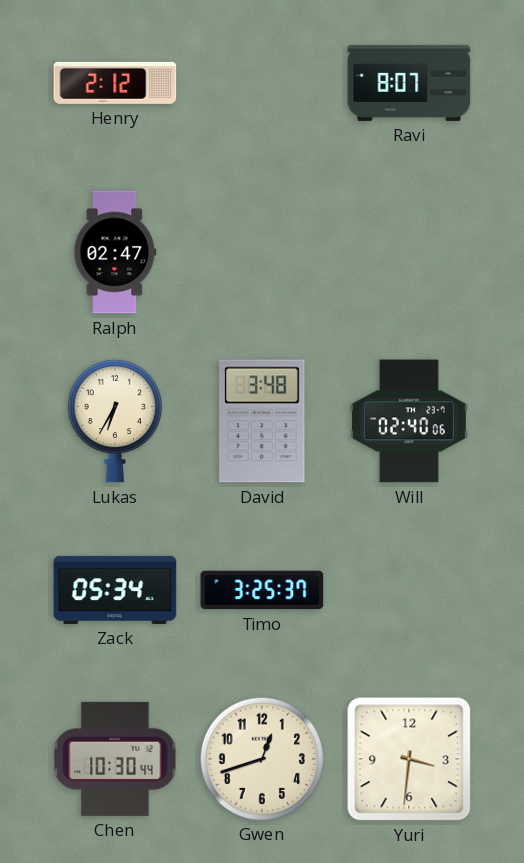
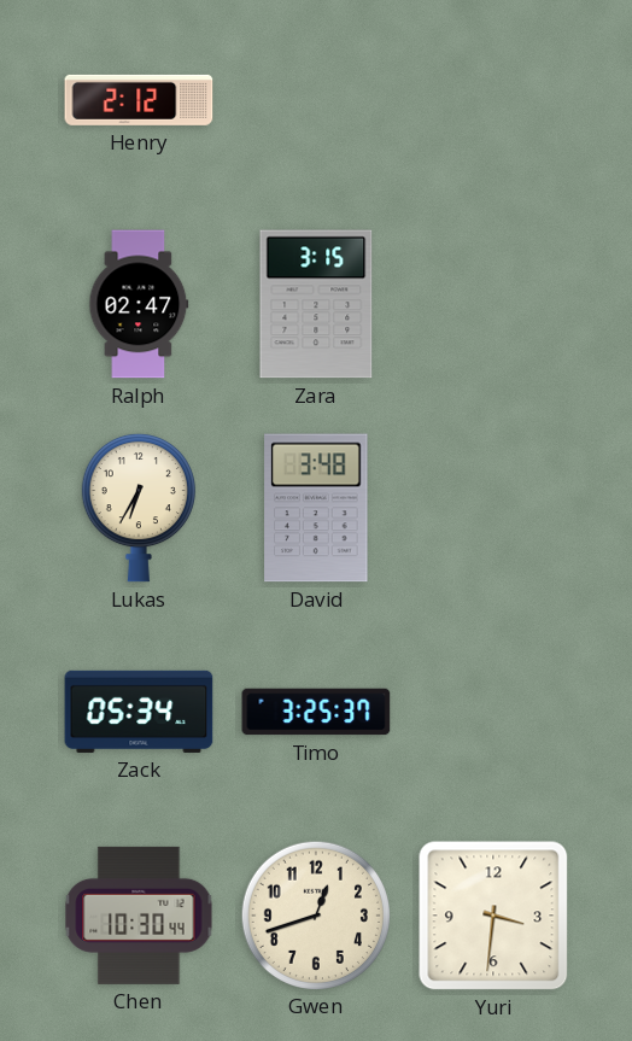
Ravi: 8:07 -> none
Zara: none -> 3:15
Will: 02:40 -> none
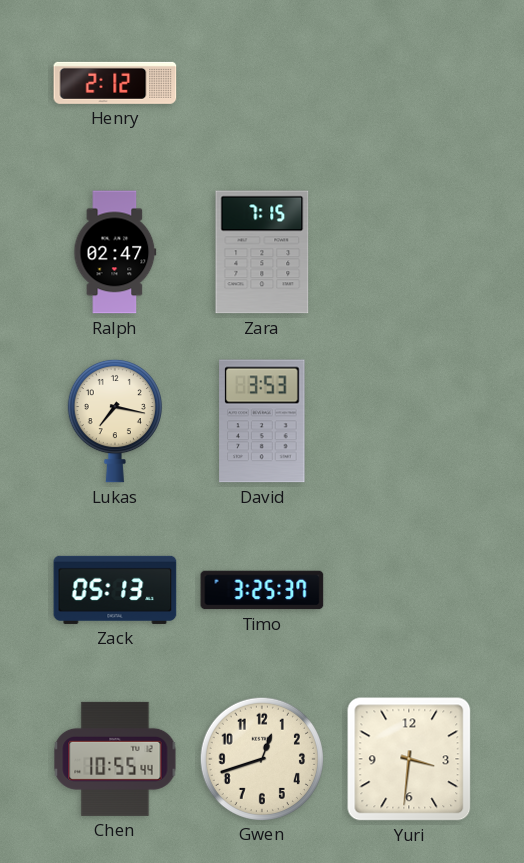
Zara: 3:15 -> 7:15
Lukas: 6:35 -> 7:17
David: 3:48 -> 3:53
Zack: 05:34 -> 05:13
Chen: 10:30 -> 10:55
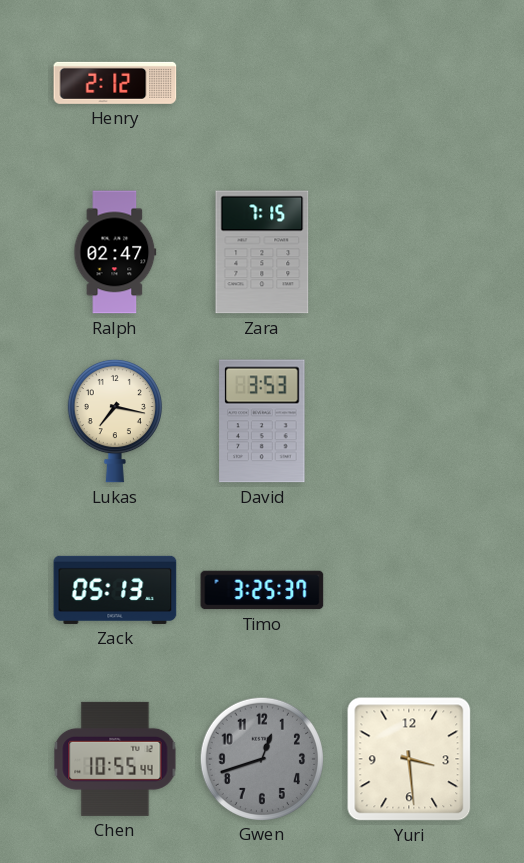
Gwen dial: cream -> grey
Yuri: 3:31 -> 3:29
